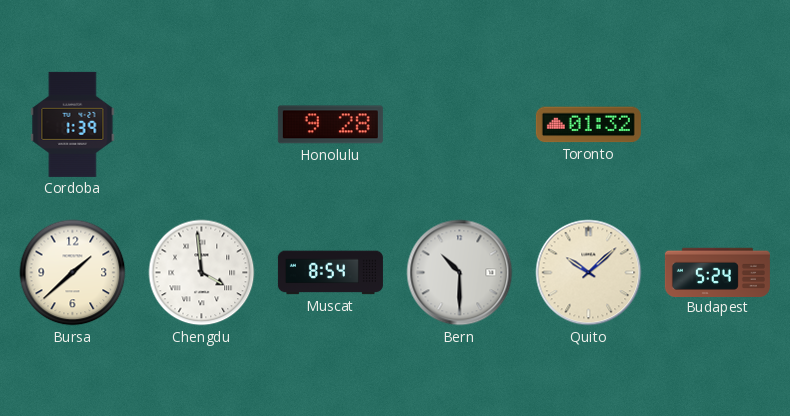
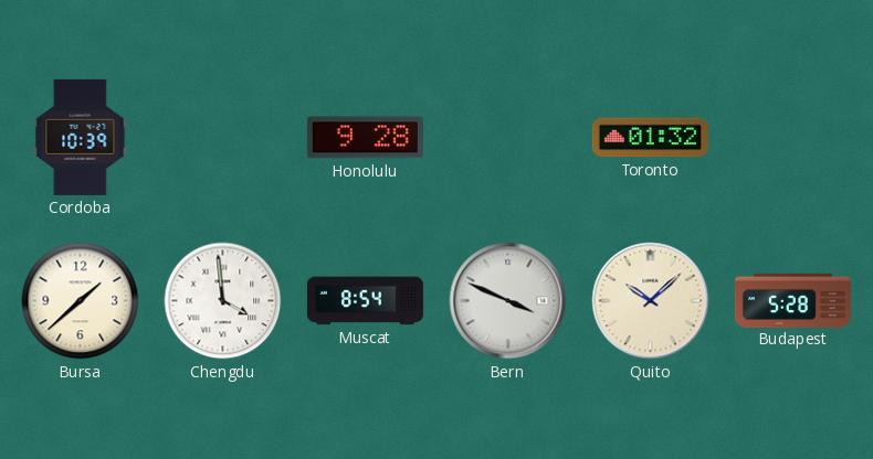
Cordoba: 1:39 -> 10:39
Bern: 10:30 -> 3:49
Budapest: 5:24 -> 5:28
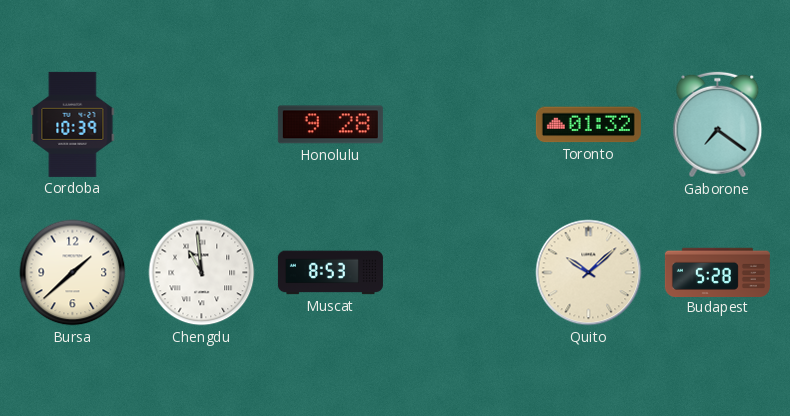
Gaborone: none -> 7:21
Chengdu: 3:59 -> 10:59
Muscat: 8:54 -> 8:53
Bern: 3:49 -> none
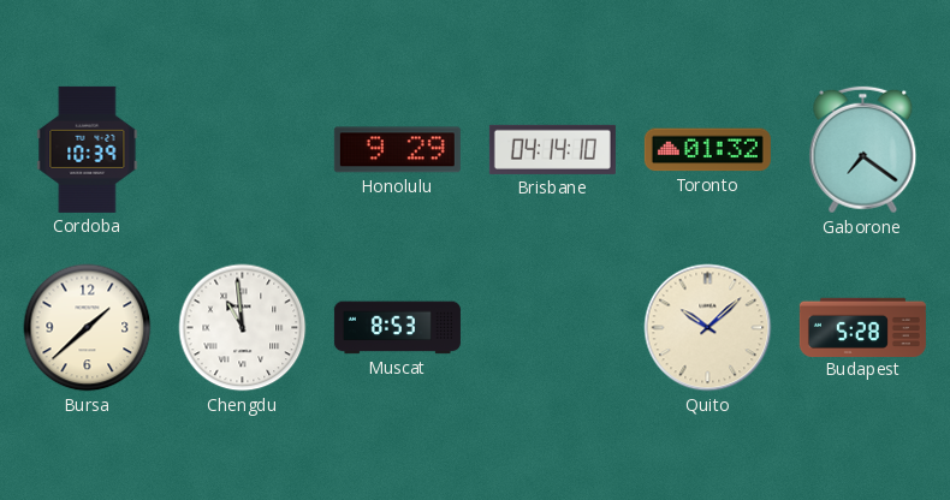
Honolulu: 9:28 -> 9:29
Brisbane: none -> 04:14
